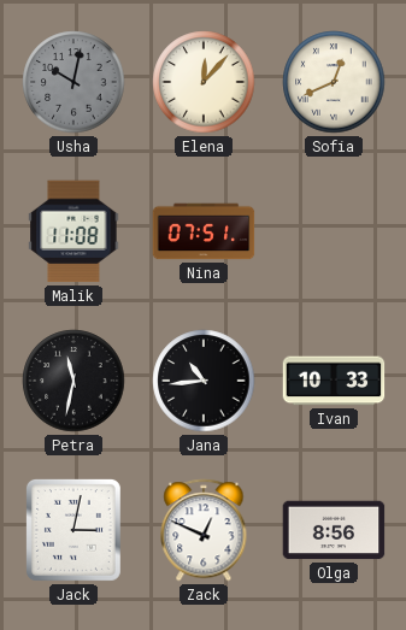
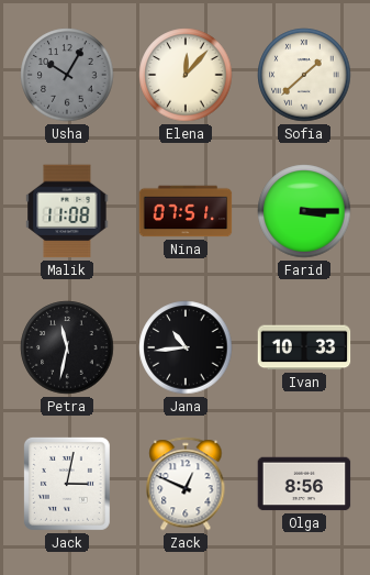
Usha: 10:02 -> 10:05
Sofia: 12:41 -> 1:38
Farid: none -> 3:15
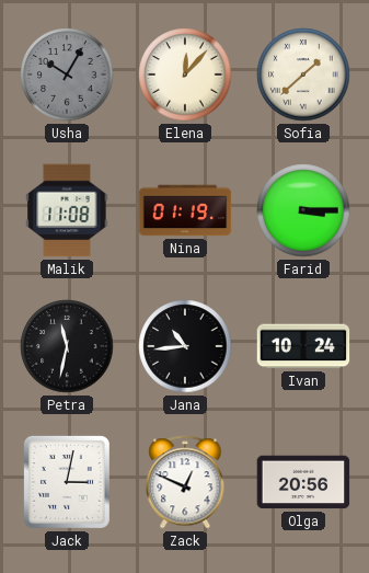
Nina: 07:51 -> 01:19
Ivan: 10:33 -> 10:24
Olga: 8:56 -> 20:56
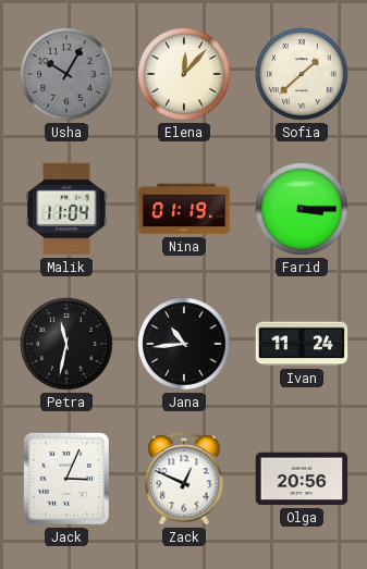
Malik: 11:08 -> 11:04
Ivan: 10:24 -> 11:24
Jack: 3:02 -> 3:04
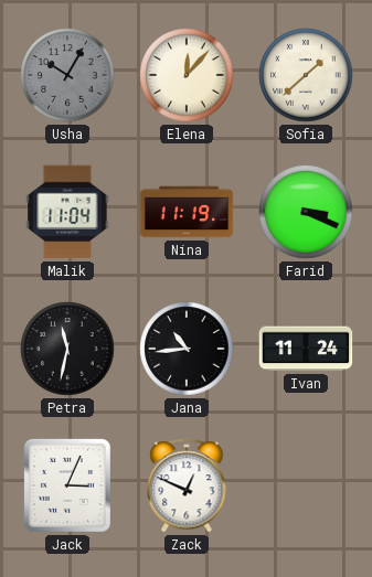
Nina: 01:19 -> 11:19
Farid: 3:15 -> 3:19
Olga: 20:56 -> none
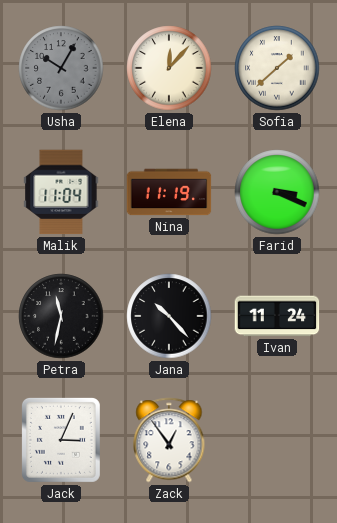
Jana: 10:44 -> 10:23
Zack: 12:49 -> 12:54
